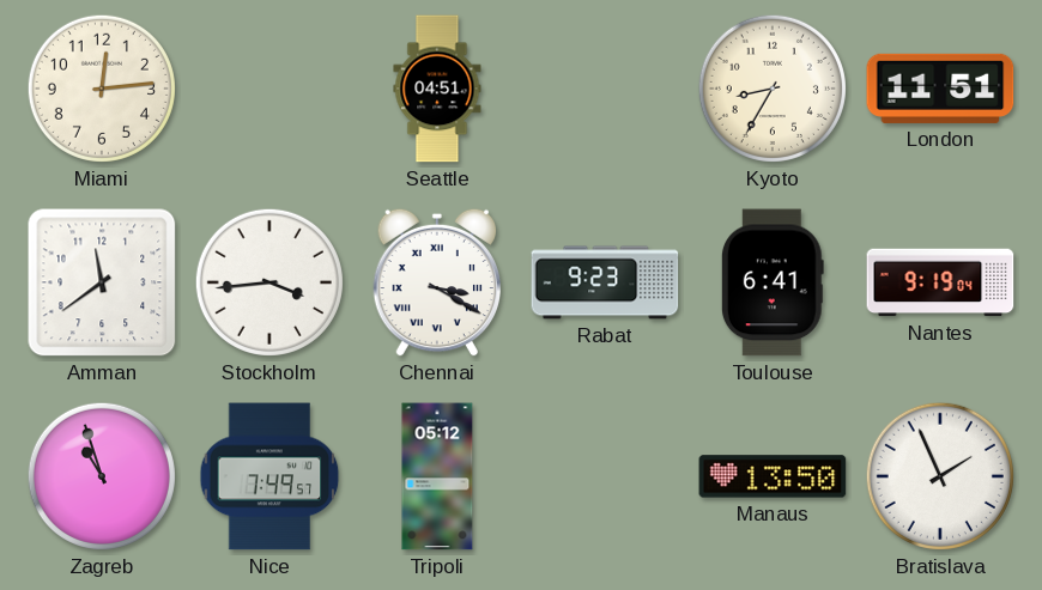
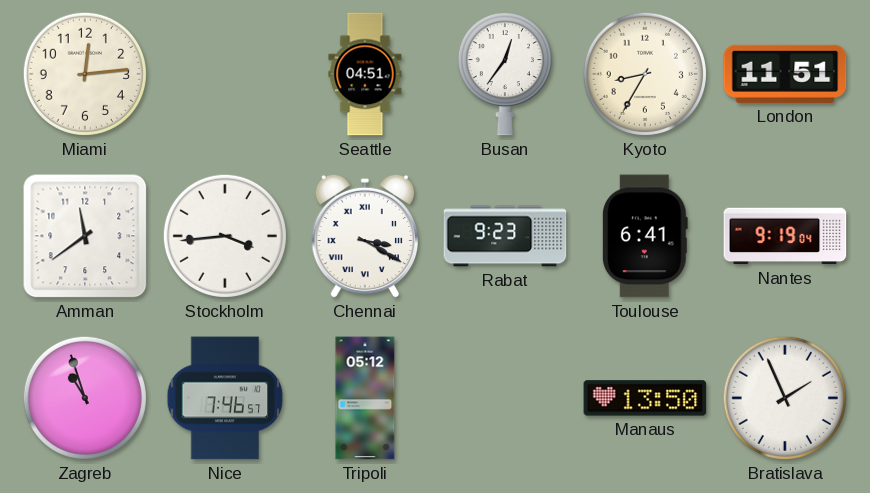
Busan: none -> 12:36
Nice: 7:49 -> 7:46
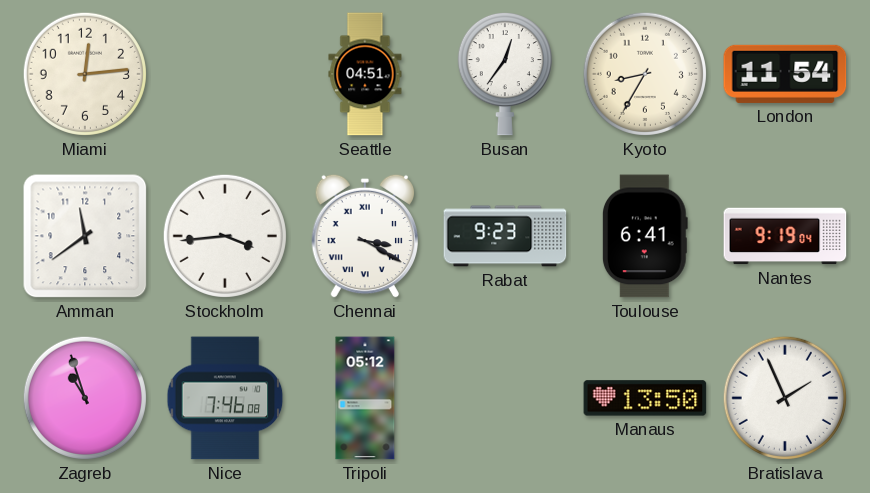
London: 11:51 -> 11:54
Nice: 7:46:57 -> 7:46:08
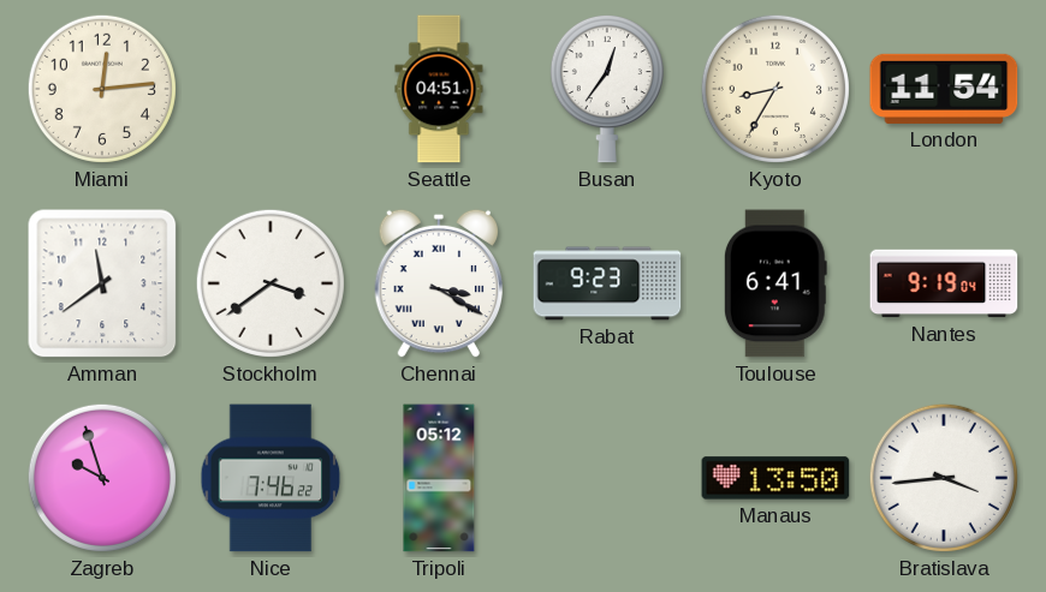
Stockholm: 3:44 -> 3:39
Zagreb: 10:57 -> 9:57
Nice: 7:46:08 -> 7:46:22
Bratislava: 1:56 -> 3:44
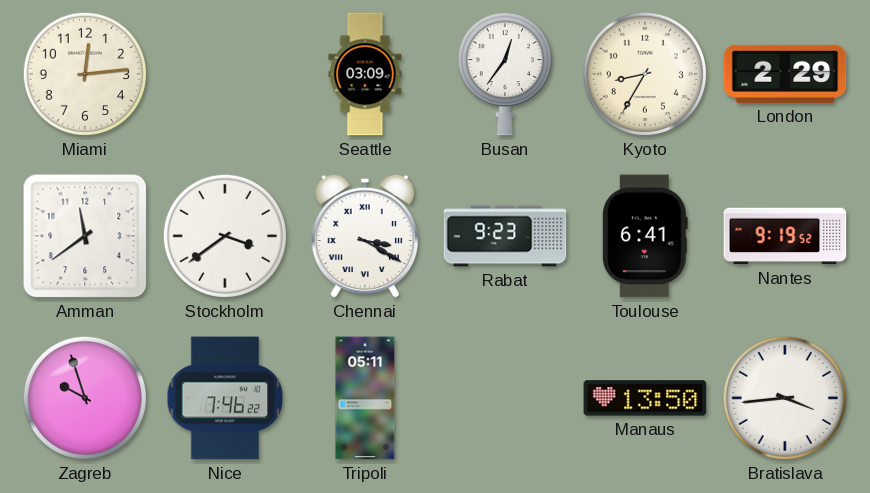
Seattle: 04:51 -> 03:09
London: 11:54 -> 2:29
Nantes: 9:19:04 -> 9:19:52
Tripoli: 05:12 -> 05:11
